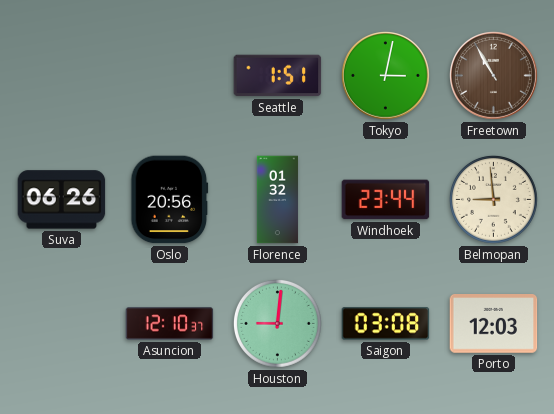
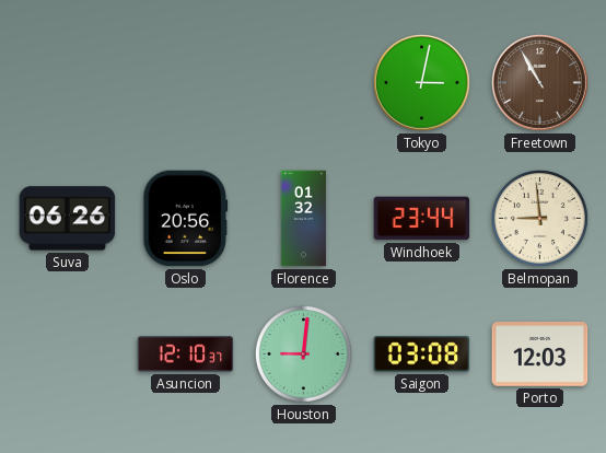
Seattle: 1:51 -> none
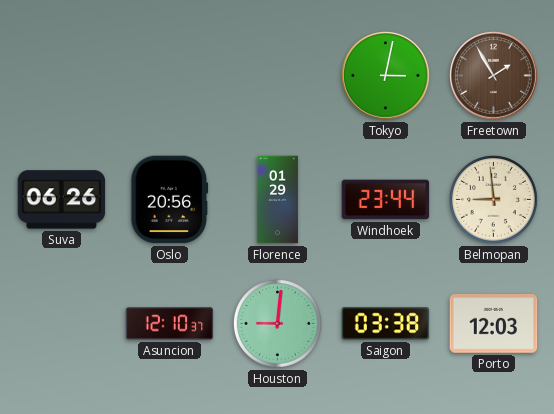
Freetown: 10:55 -> 1:55
Florence: 01:32 -> 01:29
Saigon: 03:08 -> 03:38
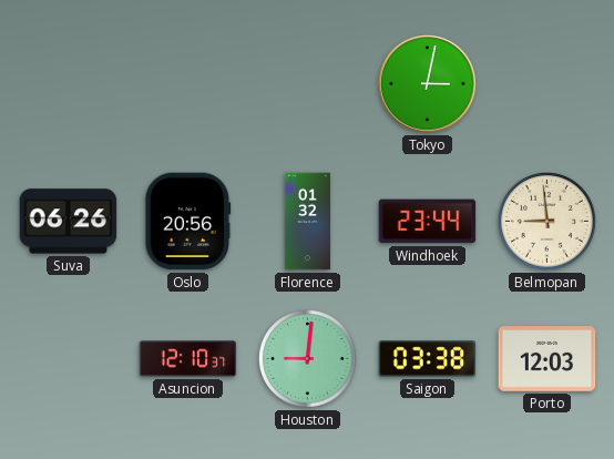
Freetown: 1:55 -> none
Florence: 01:29 -> 01:32
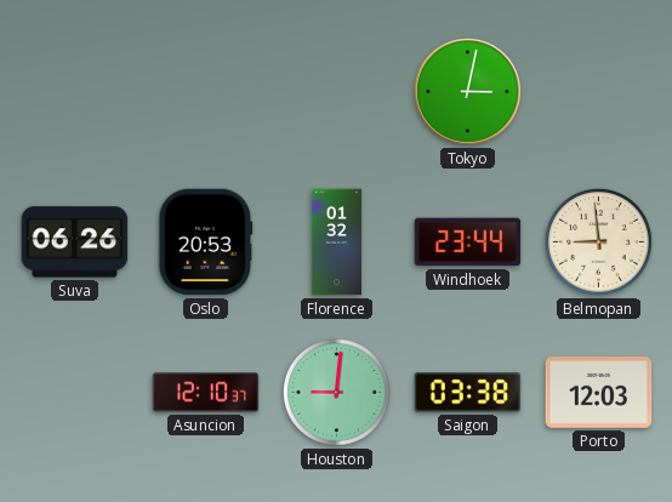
Oslo: 20:56 -> 20:53
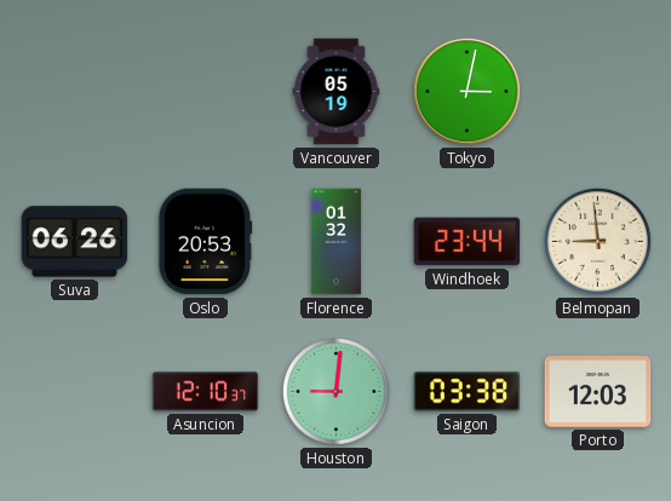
Vancouver: none -> 05:19
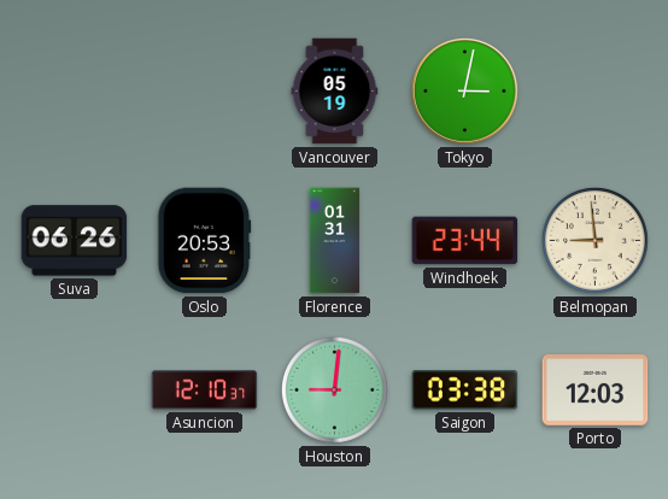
Florence: 01:32 -> 01:31
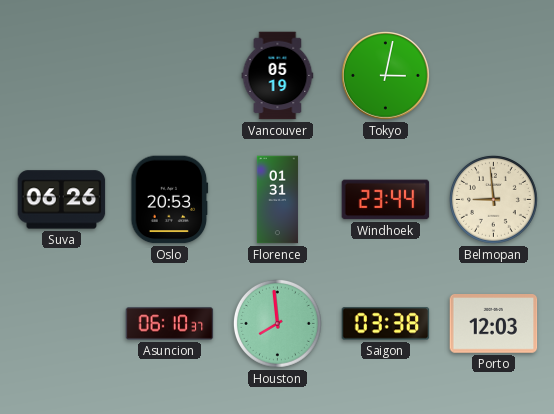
Asuncion: 12:10 -> 06:10
Houston: 9:01 -> 7:59
